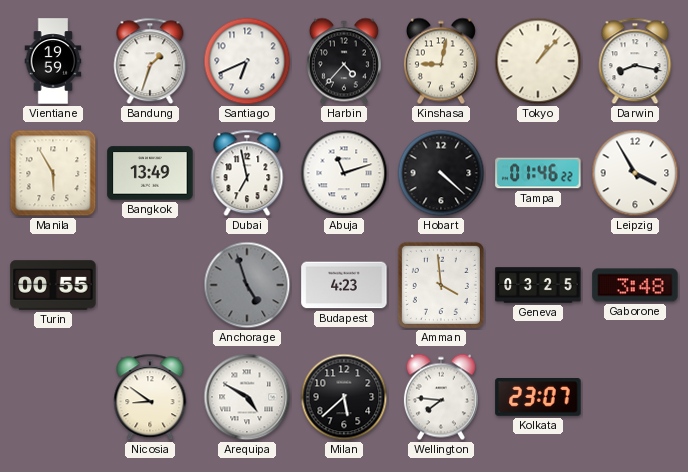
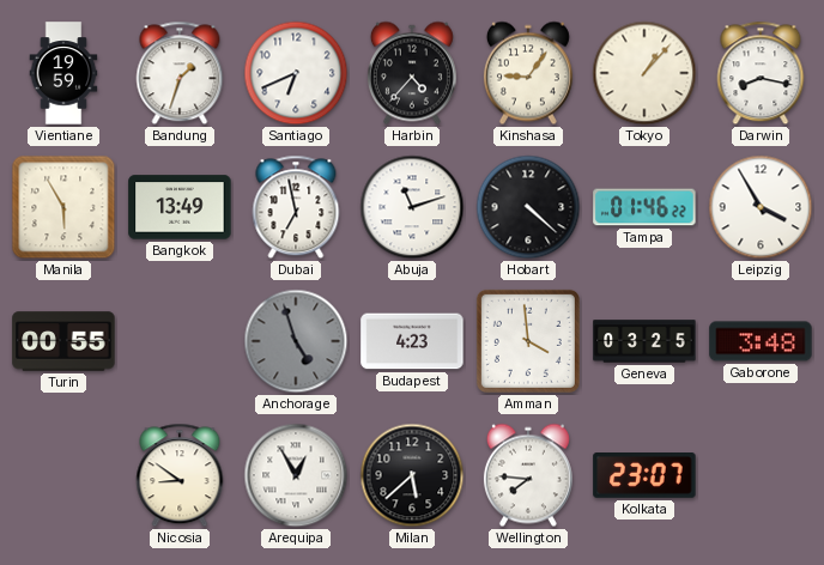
Kinshasa: 9:02 -> 9:06
Arequipa: 4:50 -> 12:55
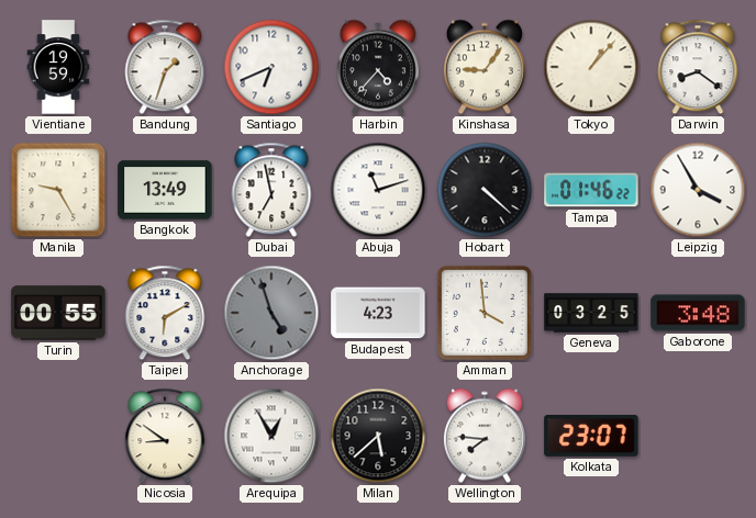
Darwin: 8:17 -> 8:21
Manila: 5:55 -> 9:25
Taipei: none -> 6:10
